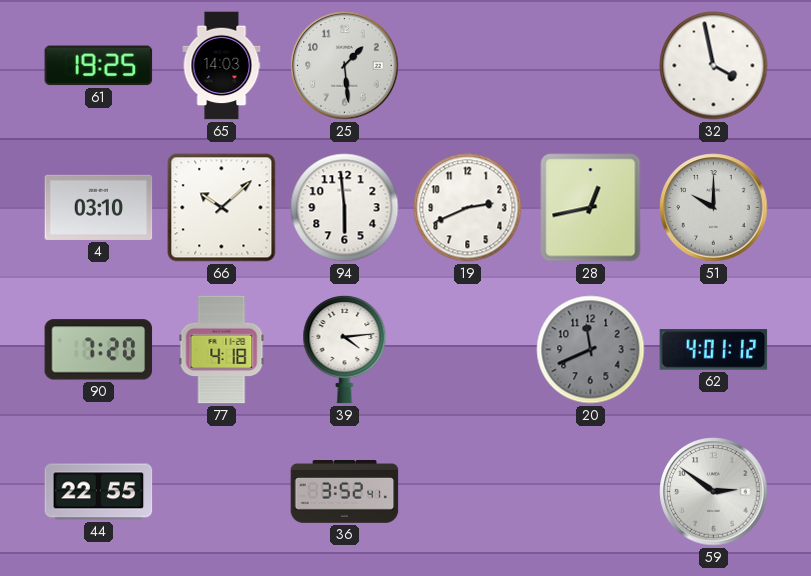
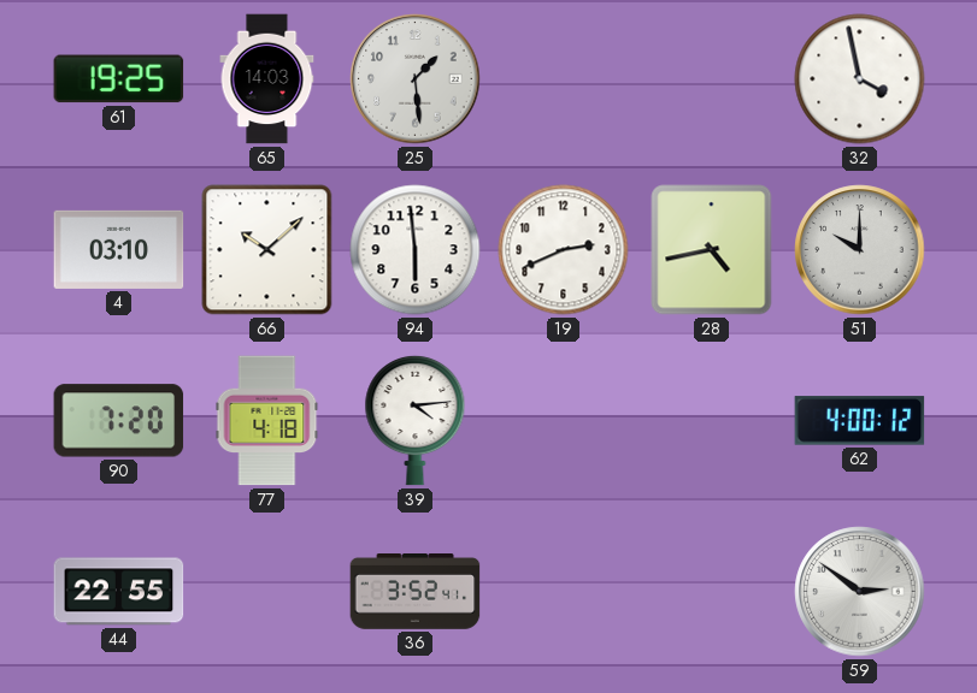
28: 12:43 -> 4:43
20: 11:41 -> none
62: 4:01 -> 4:00
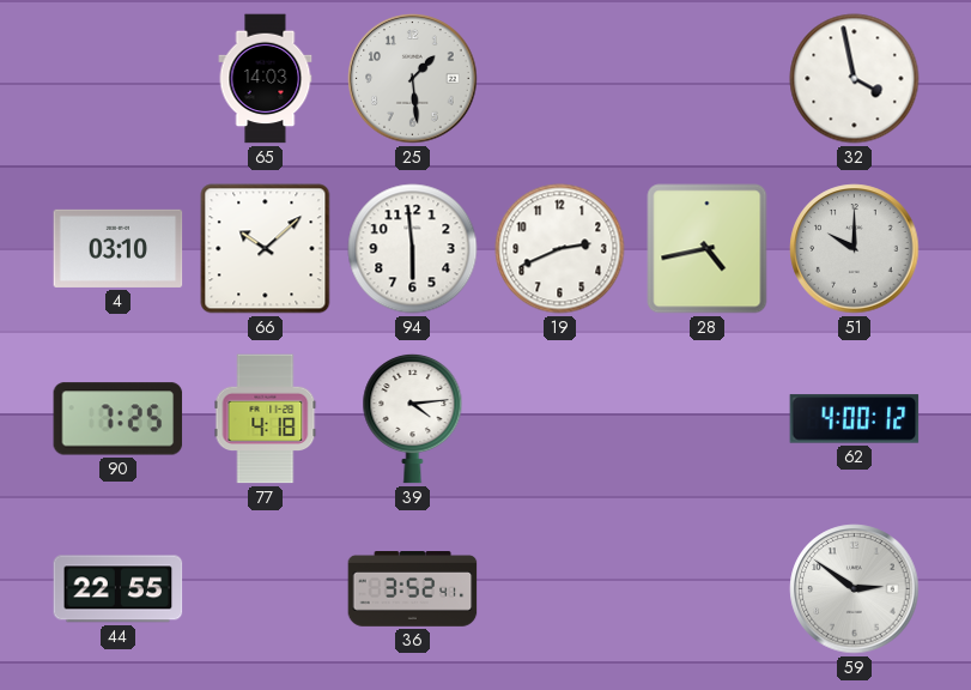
61: 19:25 -> none
90: 7:20 -> 7:25
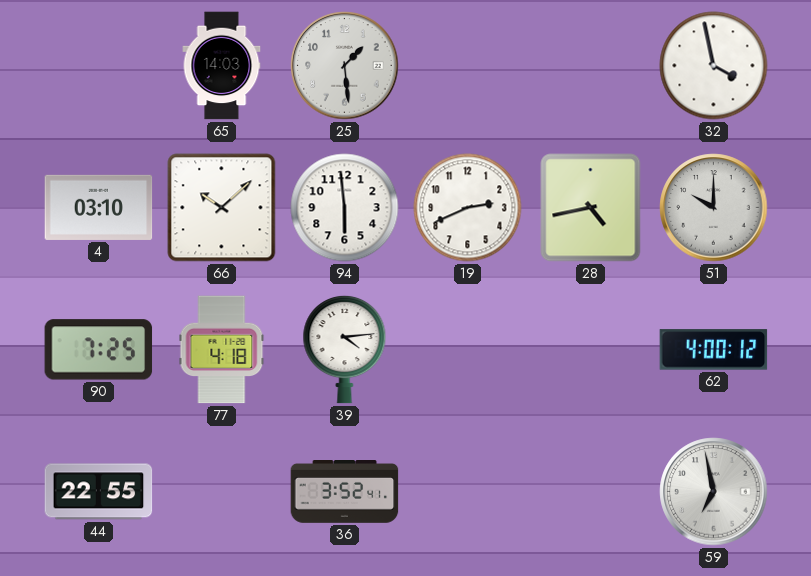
59: 2:51 -> 6:58
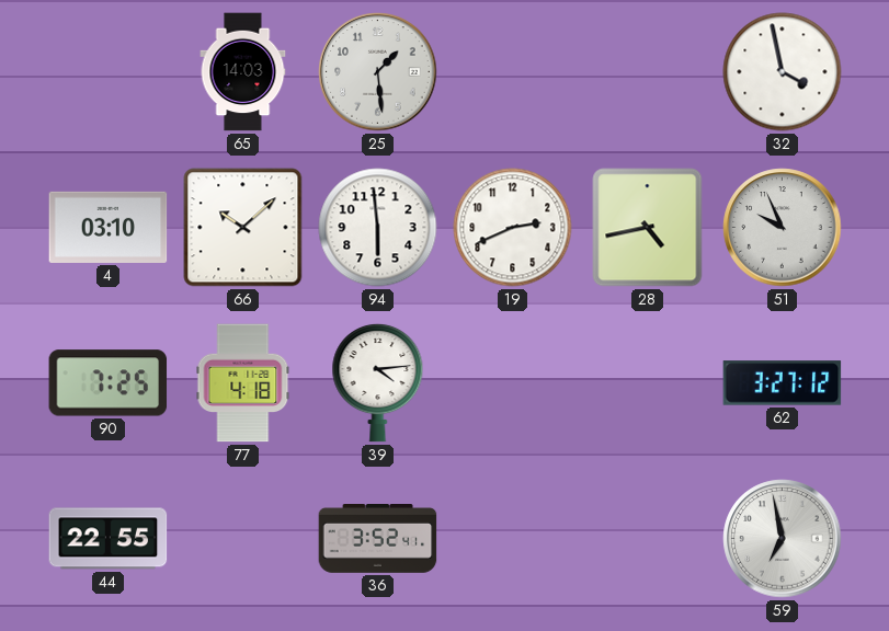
51: 10:00 -> 9:56
62: 4:00 -> 3:27
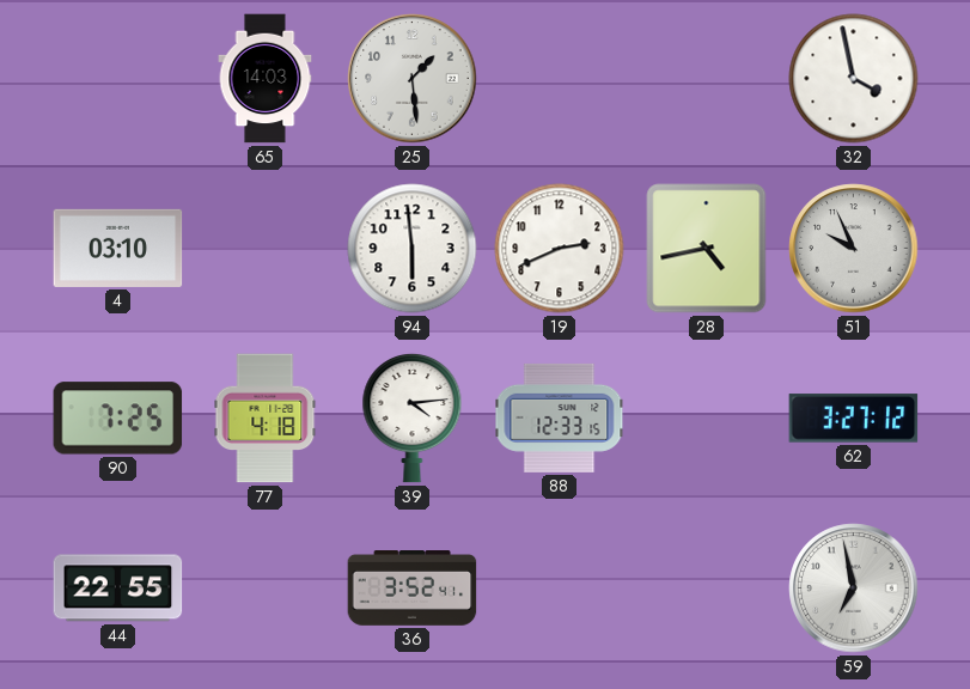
66: 10:08 -> none
88: none -> 12:33
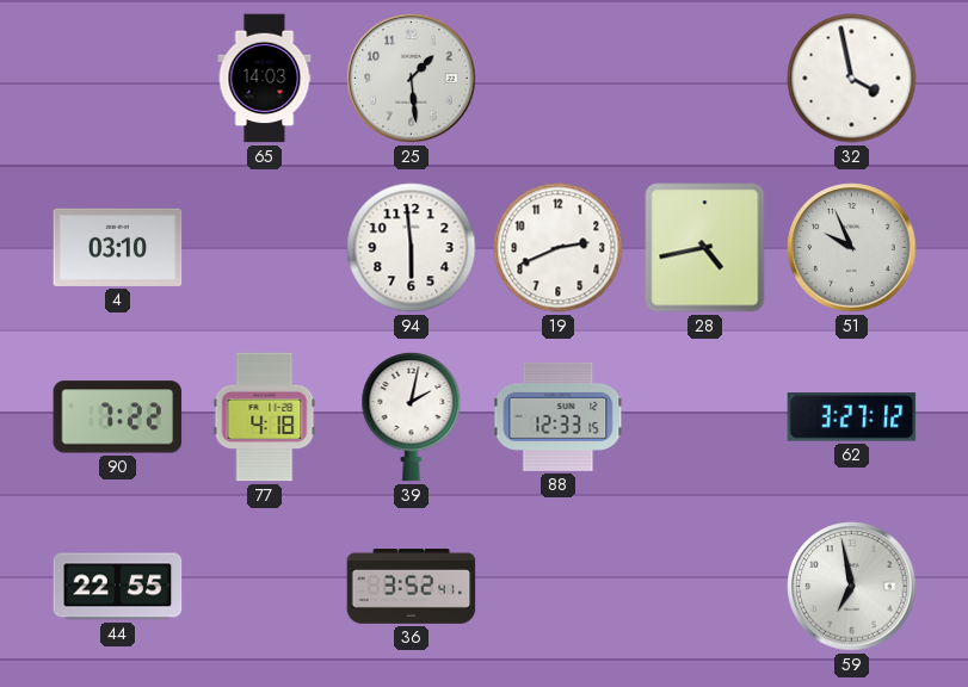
90: 7:25 -> 7:22
39: 4:14 -> 2:02
